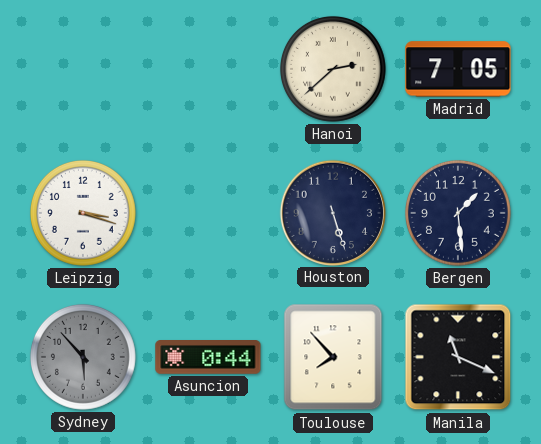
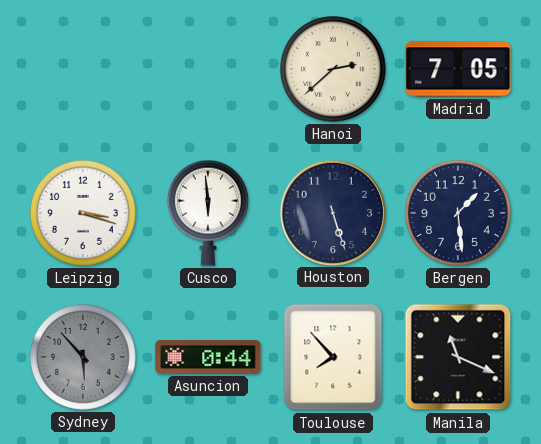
Cusco: none -> 5:59
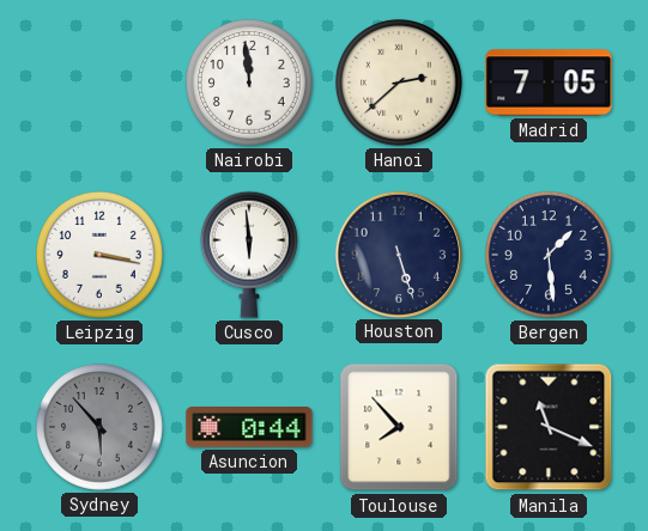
Nairobi: none -> 11:59
Leipzig: 3:18 -> 3:17
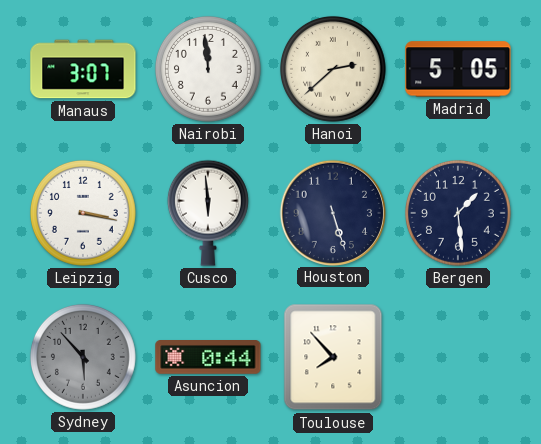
Manaus: none -> 3:07
Madrid: 7:05 -> 5:05
Manila: 11:19 -> none
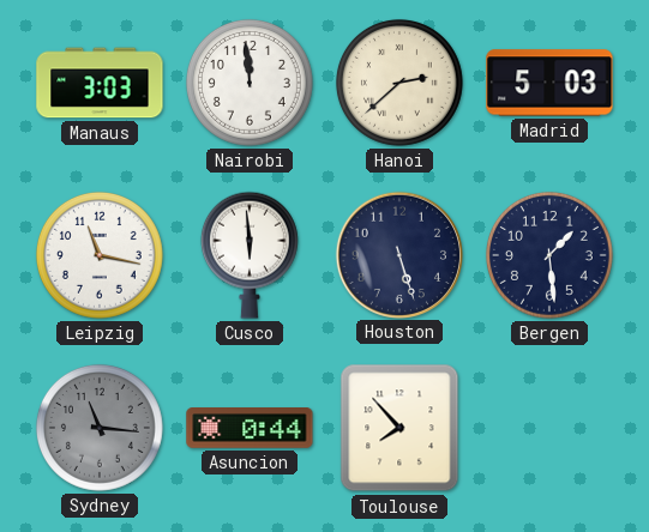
Manaus: 3:07 -> 3:03
Madrid: 5:05 -> 5:03
Leipzig: 3:17 -> 11:17
Sydney: 5:53 -> 11:16
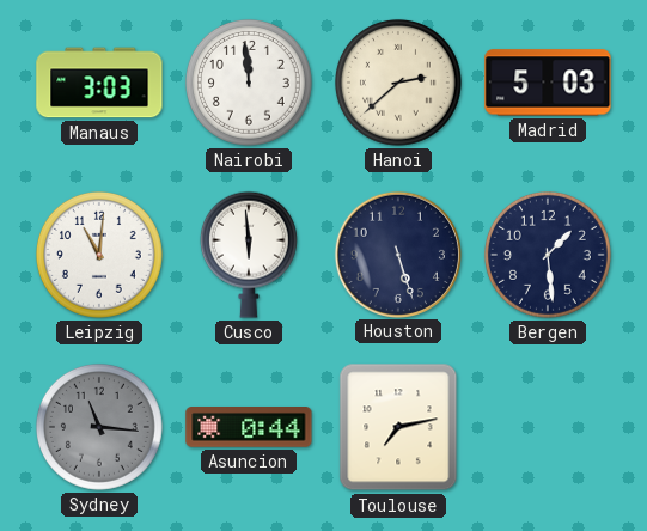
Leipzig: 11:17 -> 11:01
Toulouse: 7:53 -> 7:13
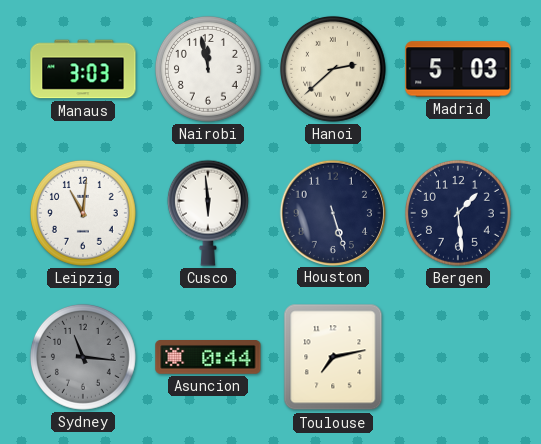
Nairobi: 11:59 -> 11:58
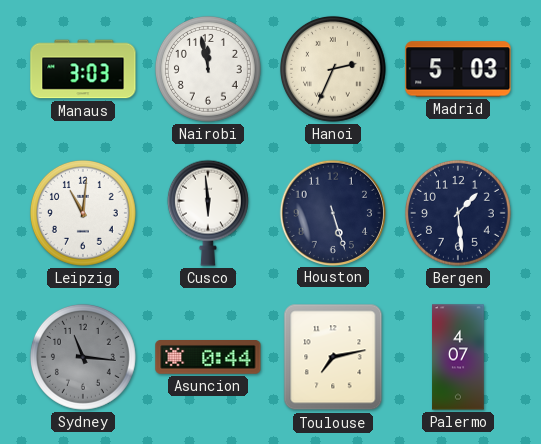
Hanoi: 2:38 -> 2:34
Palermo: none -> 4:07
